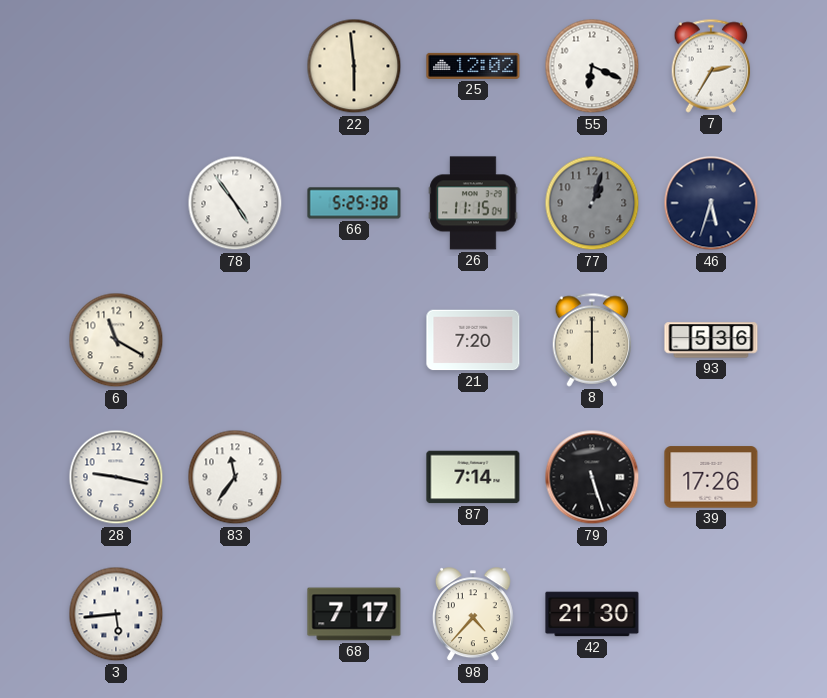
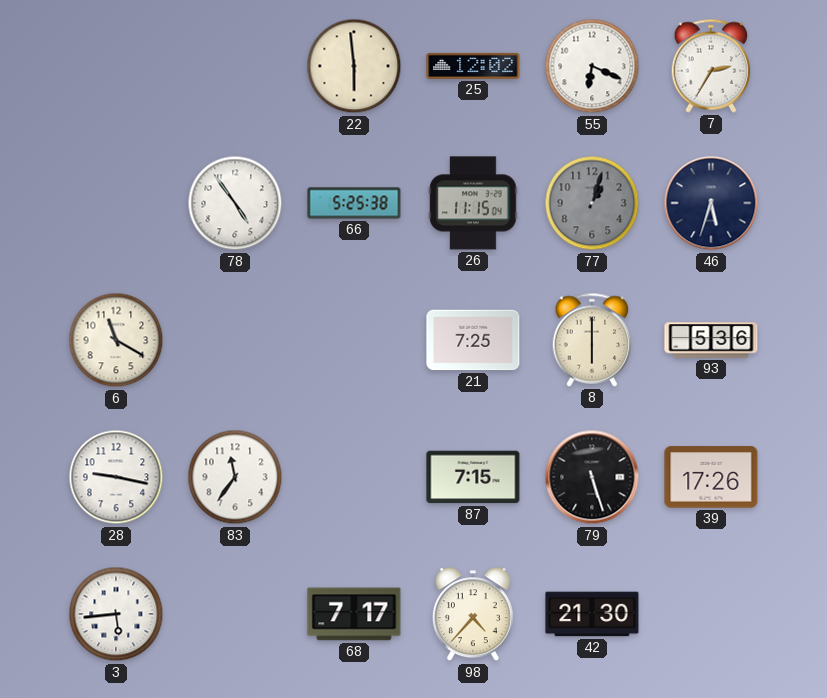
21: 7:20 -> 7:25
87: 7:14 -> 7:15
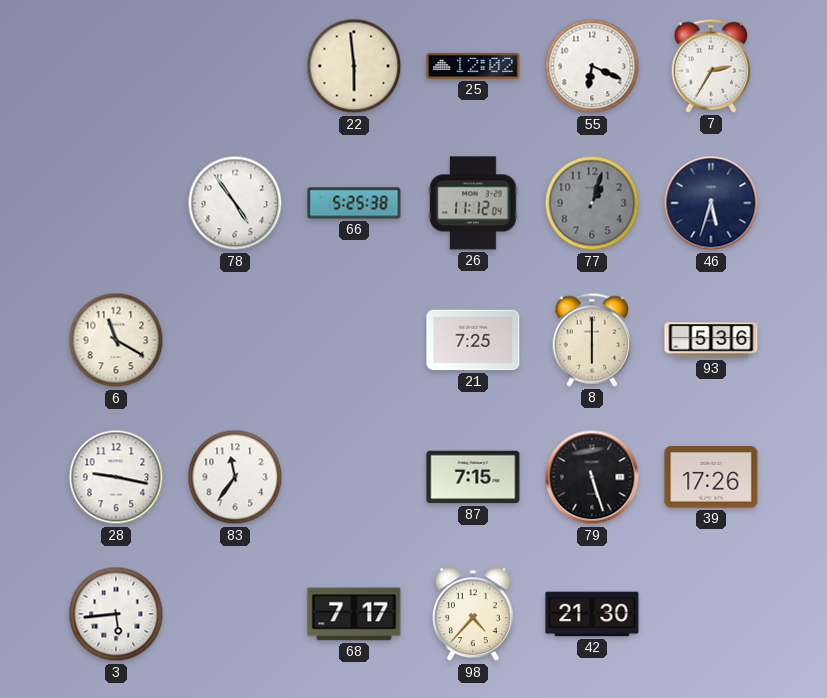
26: 11:15 -> 11:12
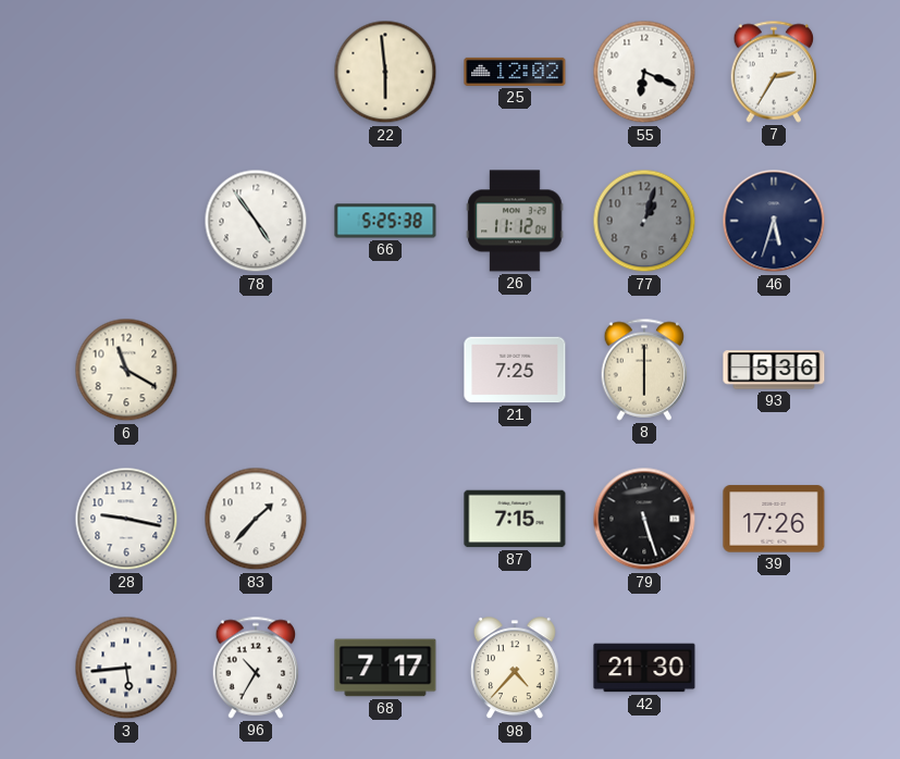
83: 11:36 -> 1:37
96: none -> 10:35
